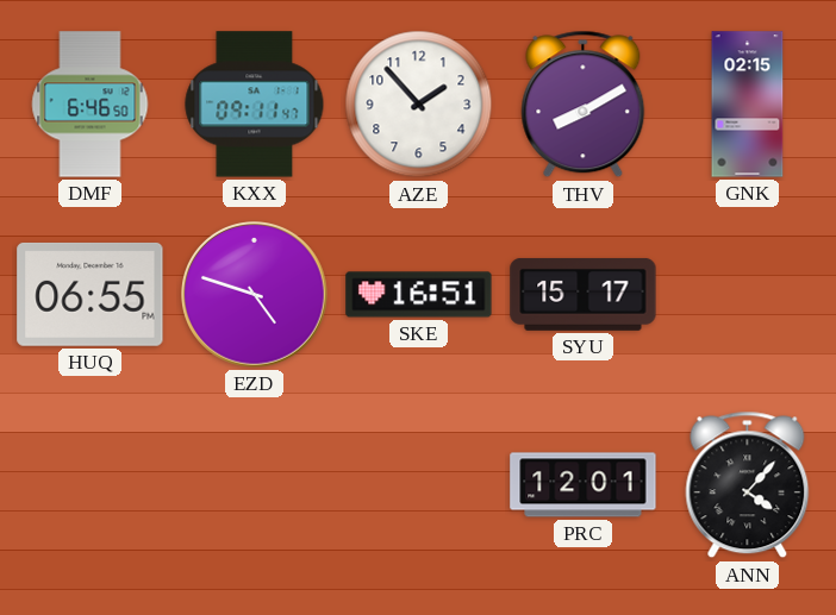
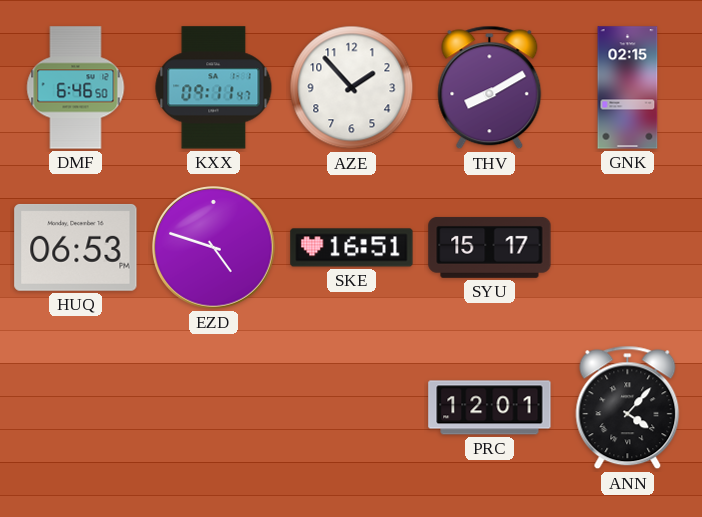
HUQ: 06:55 -> 06:53
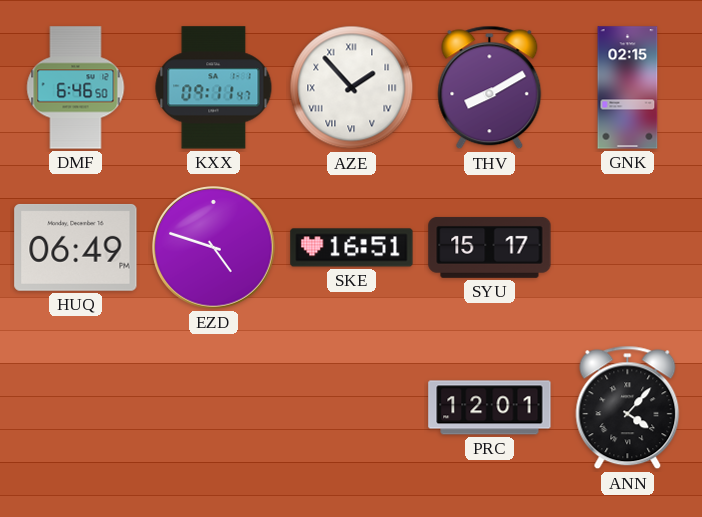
AZE numerals: Arabic -> Roman
HUQ: 06:53 -> 06:49
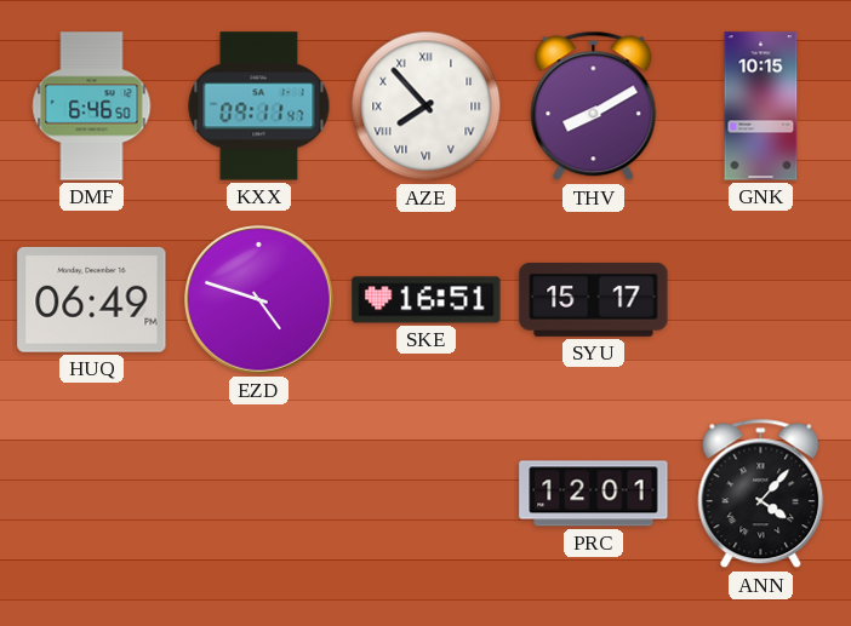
AZE: 1:53 -> 7:53
GNK: 02:15 -> 10:15
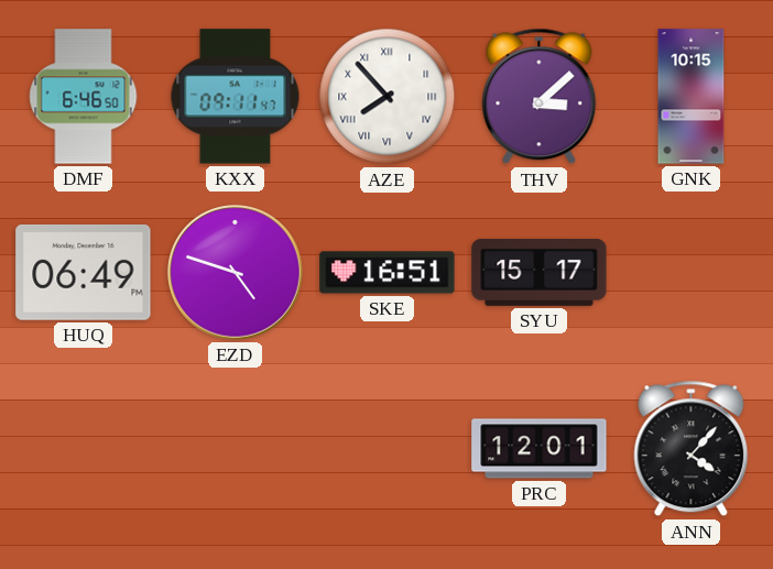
THV: 8:10 -> 3:08
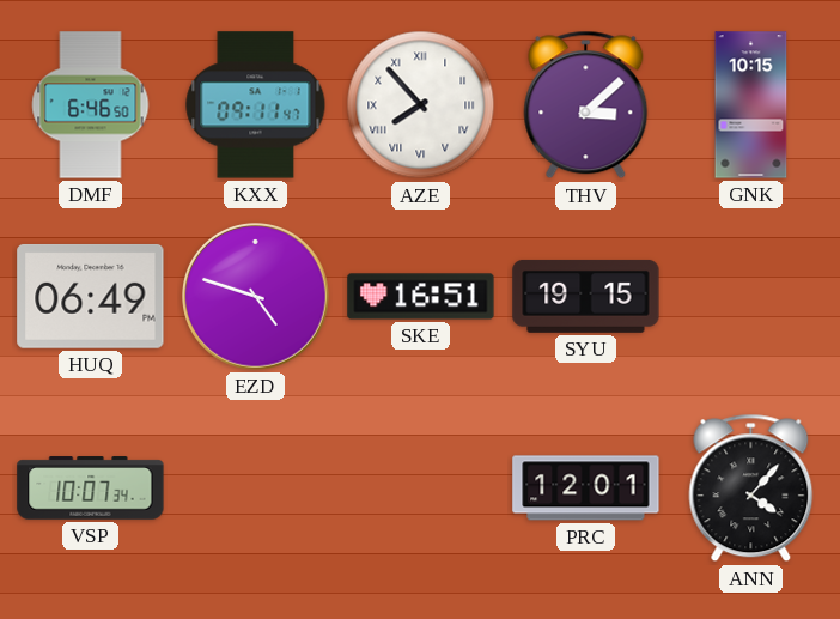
SYU: 15:17 -> 19:15
VSP: none -> 10:07
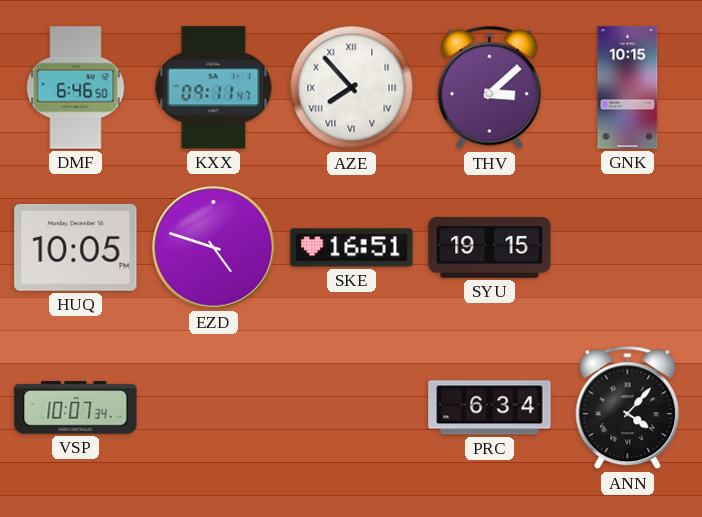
HUQ: 06:49 -> 10:05
PRC: 12:01 -> 6:34
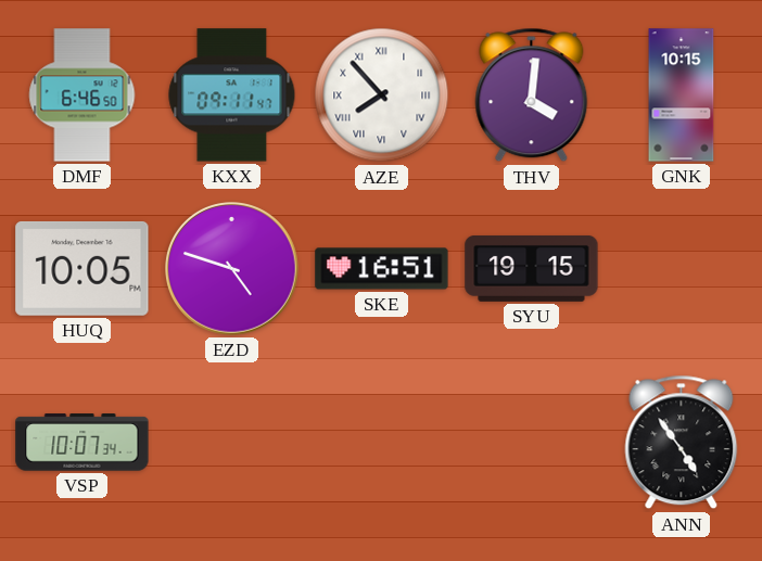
THV: 3:08 -> 4:01
PRC: 6:34 -> none
ANN: 4:07 -> 4:54
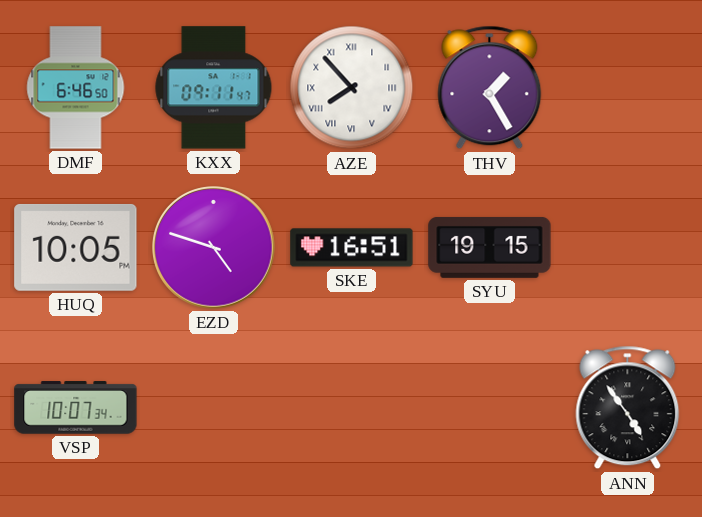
THV: 4:01 -> 1:25
GNK: 10:15 -> none
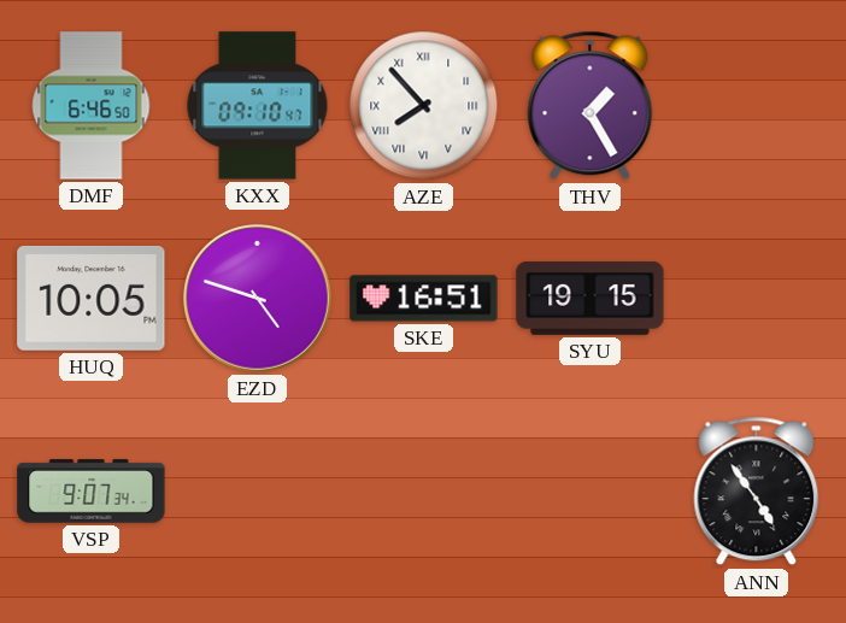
KXX: 09:11 -> 09:10
VSP: 10:07 -> 9:07
